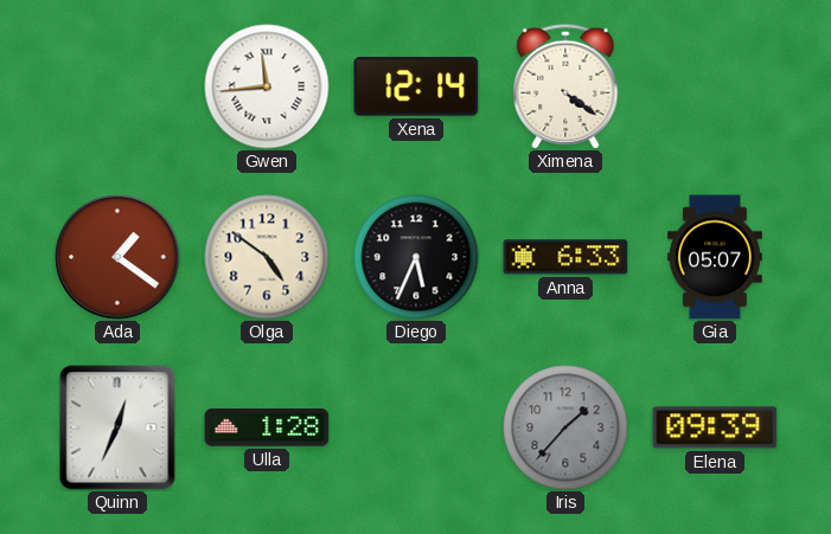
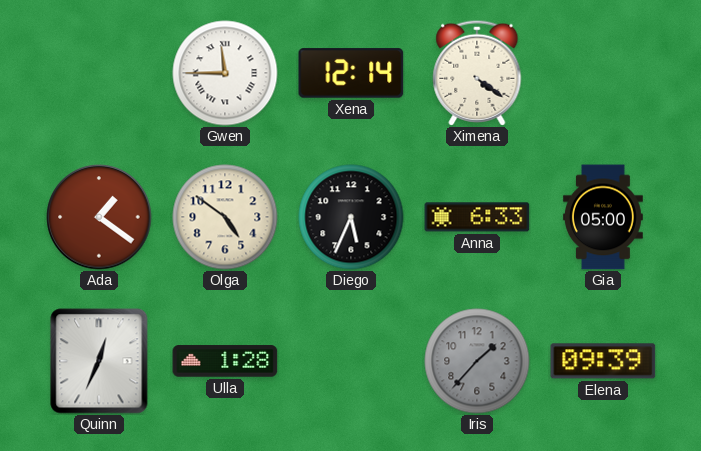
Gwen: 11:44 -> 11:45
Gia: 05:07 -> 05:00
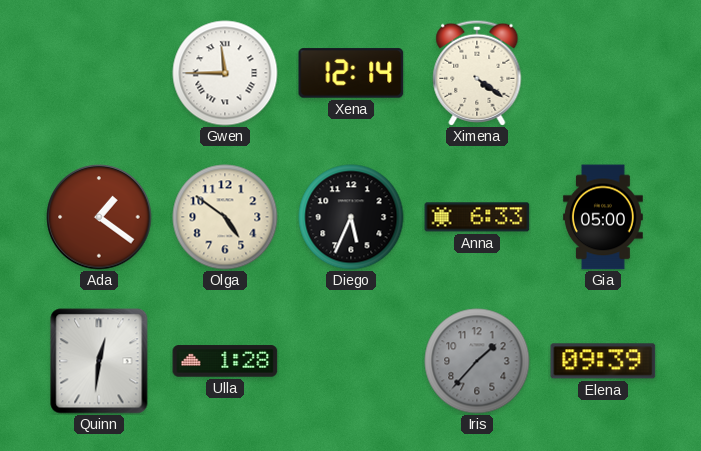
Quinn: 12:34 -> 12:31
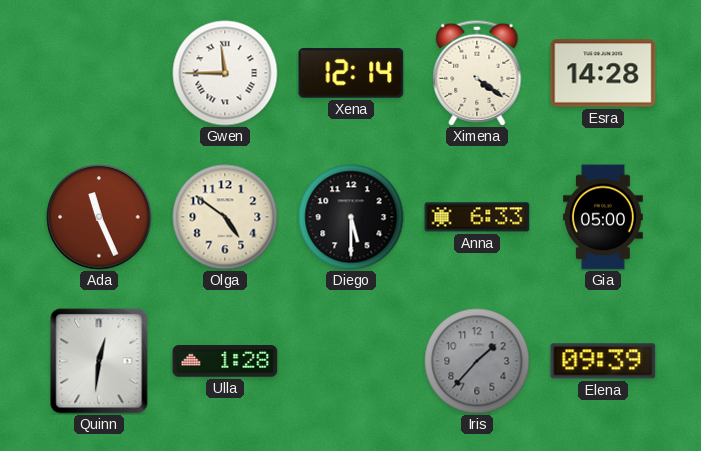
Esra: none -> 14:28
Ada: 1:21 -> 11:26
Diego: 5:34 -> 5:30
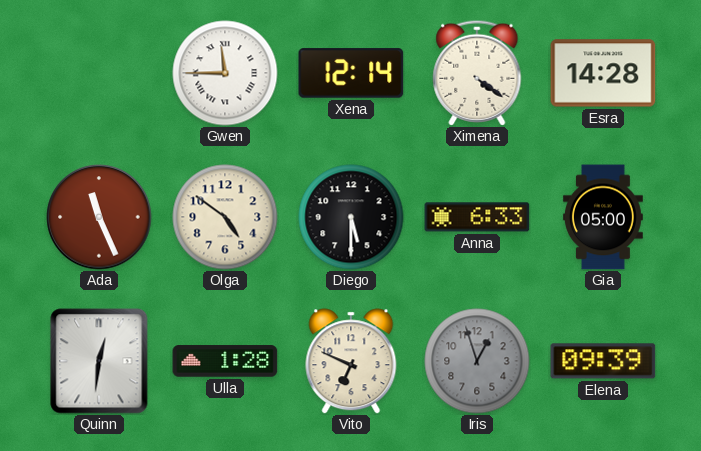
Vito: none -> 6:49
Iris: 1:37 -> 12:57
